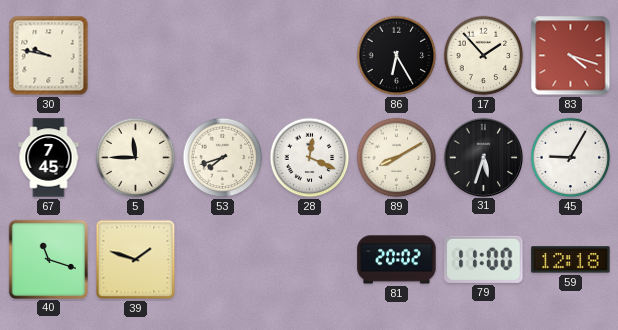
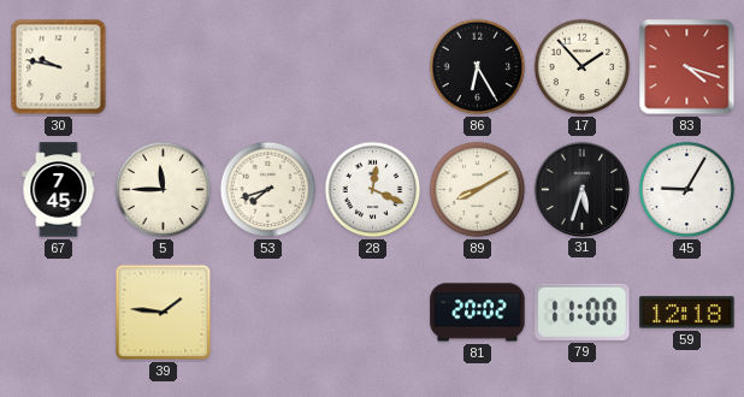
40: 11:18 -> none
39: 1:48 -> 1:46
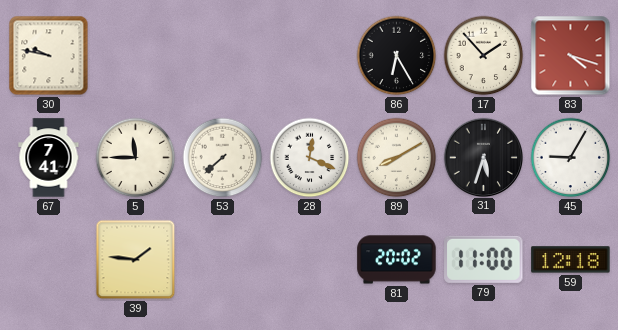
67: 7:45 -> 7:41
53: 7:42 -> 7:38
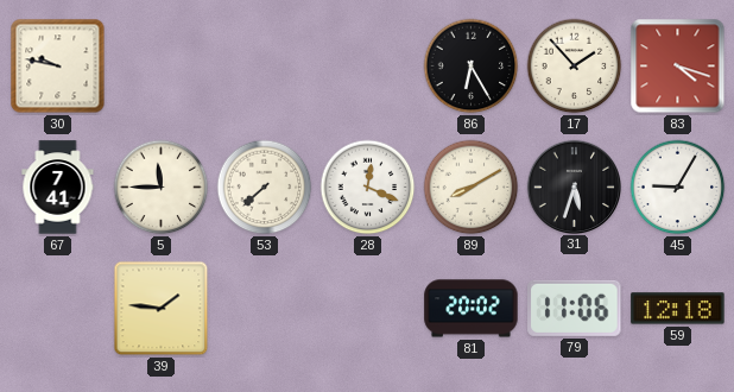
79: 11:00 -> 11:06
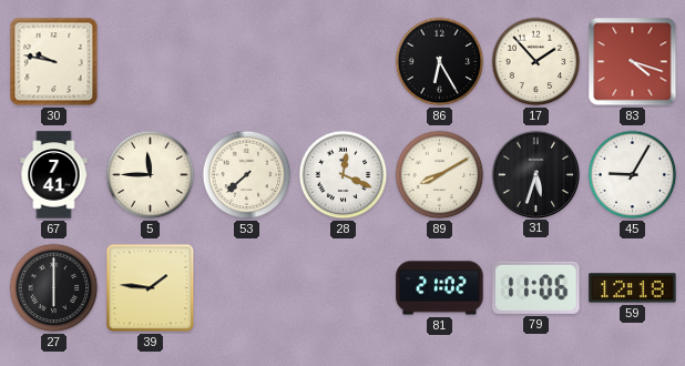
27: none -> 6:00
81: 20:02 -> 21:02
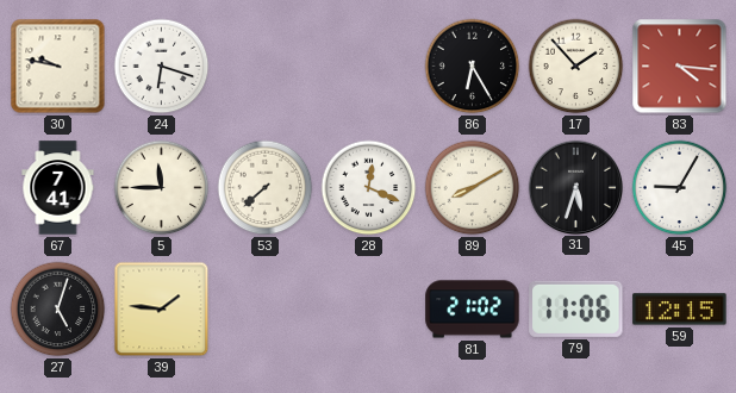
24: none -> 6:18
83: 4:18 -> 4:16
27: 6:00 -> 5:03
59: 12:18 -> 12:15
